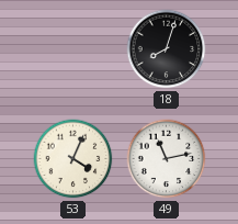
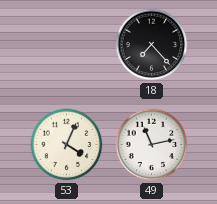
18: 8:03 -> 7:23
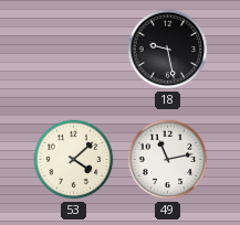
18: 7:23 -> 9:28
53: 4:04 -> 4:08
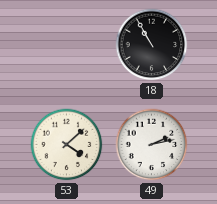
18: 9:28 -> 10:55
49: 11:13 -> 2:13
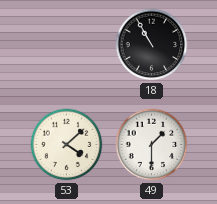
49: 2:13 -> 1:30
